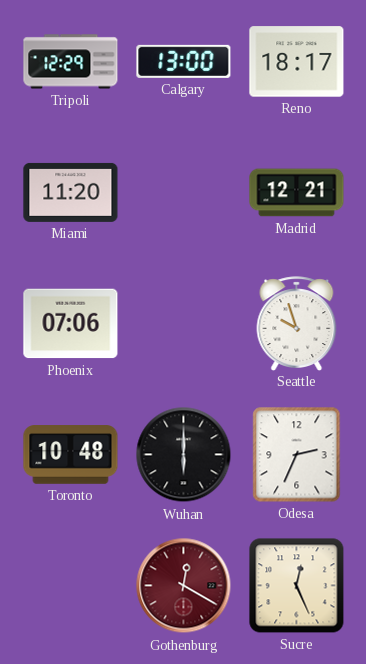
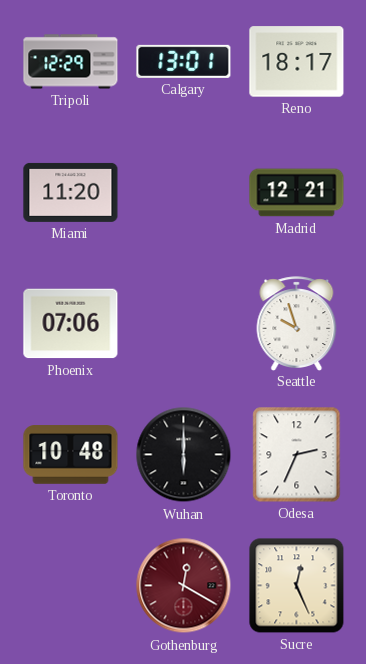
Calgary: 13:00 -> 13:01
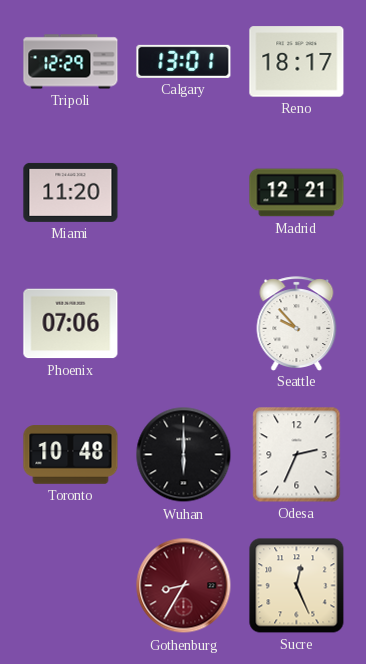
Seattle: 9:57 -> 9:53
Gothenburg: 12:20 -> 8:35
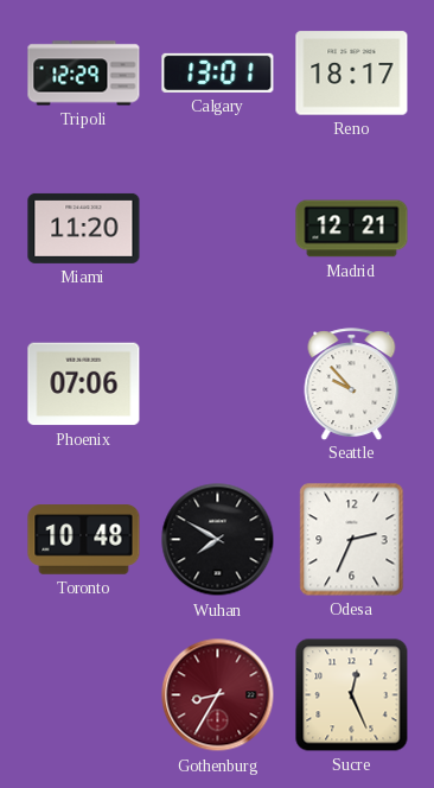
Wuhan: 6:00 -> 7:50
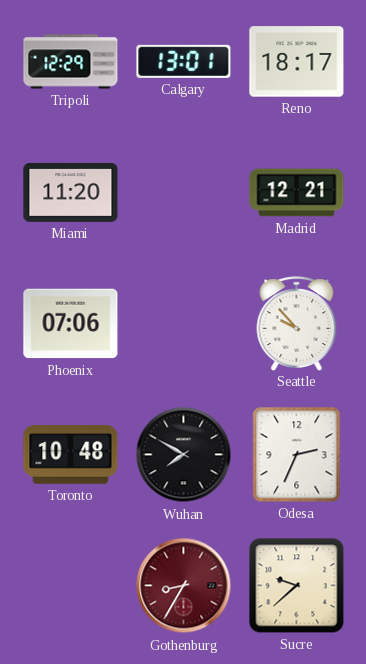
Sucre: 12:26 -> 9:38
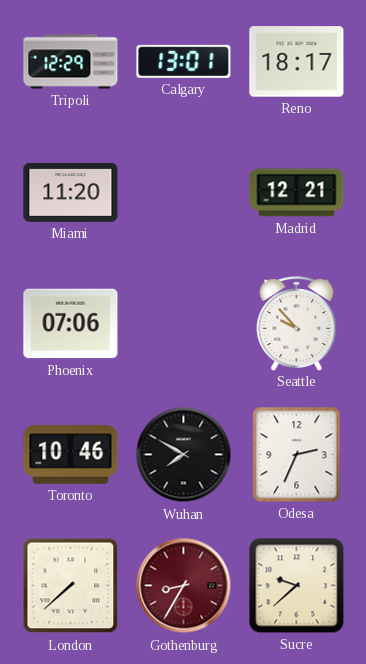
Toronto: 10:48 -> 10:46
London: none -> 7:38
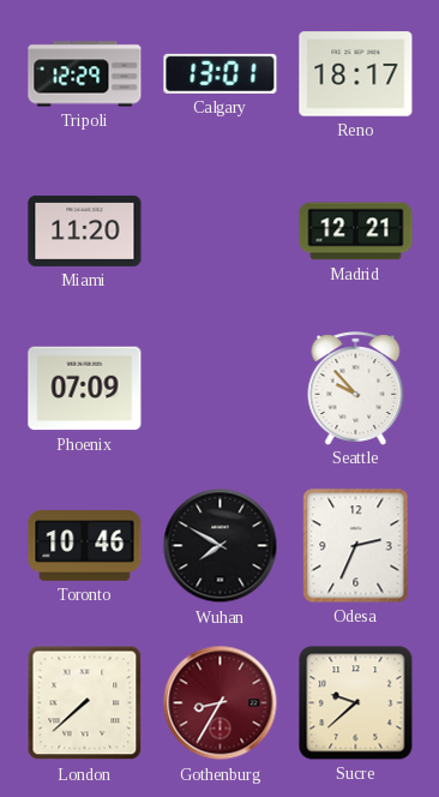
Phoenix: 07:06 -> 07:09
